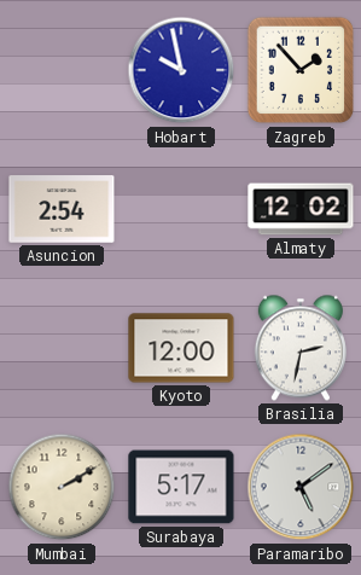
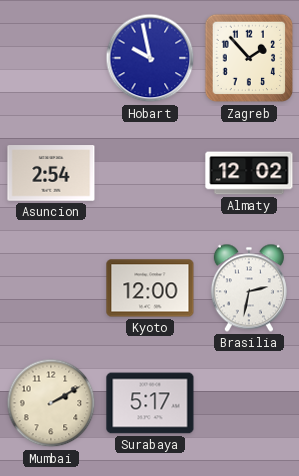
Paramaribo: 5:09 -> none
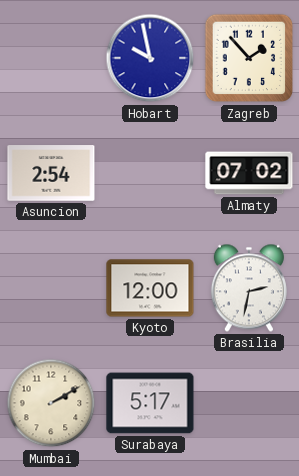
Almaty: 12:02 -> 07:02
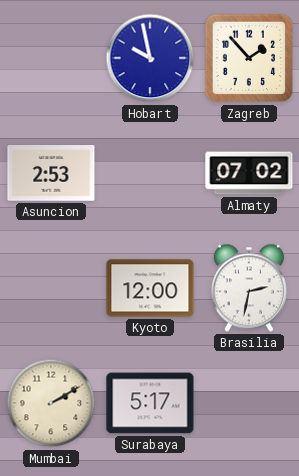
Asuncion: 2:54 -> 2:53
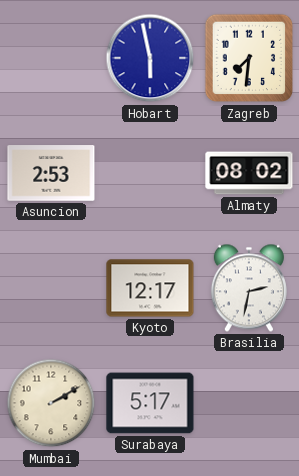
Hobart: 9:58 -> 5:58
Zagreb: 1:53 -> 7:31
Almaty: 07:02 -> 08:02
Kyoto: 12:00 -> 12:17
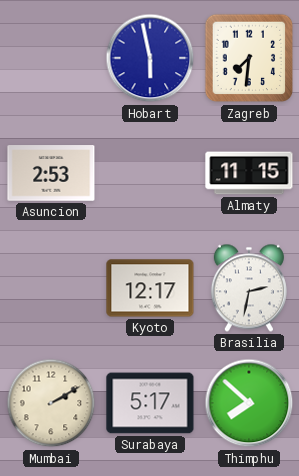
Almaty: 08:02 -> 11:15
Thimphu: none -> 7:52
